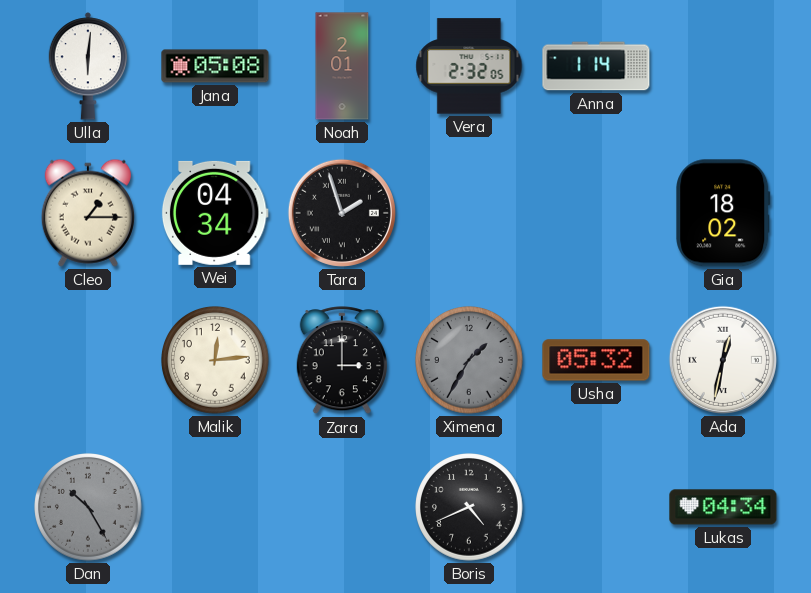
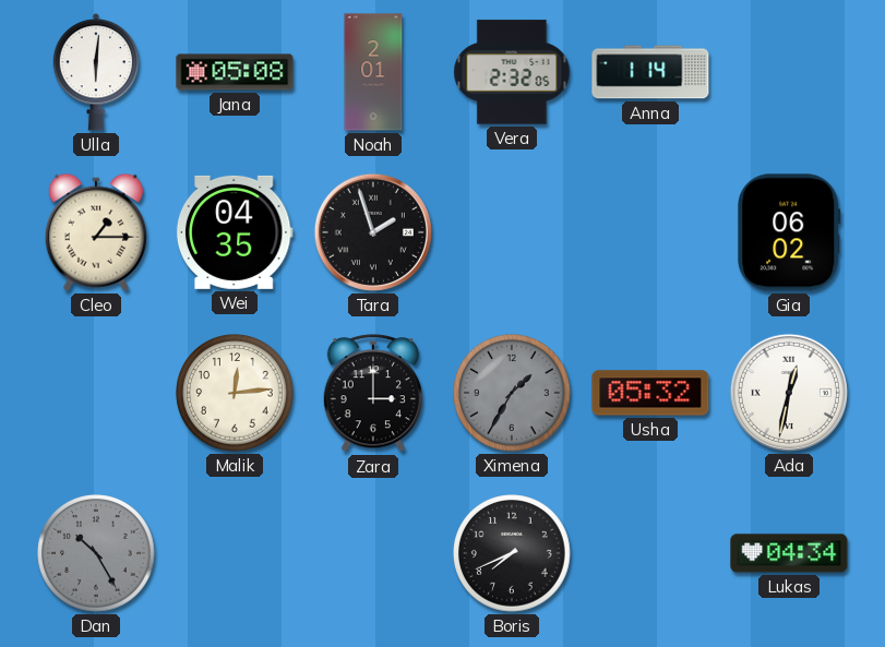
Wei: 04:34 -> 04:35
Gia: 18:02 -> 06:02
Boris: 4:41 -> 7:41
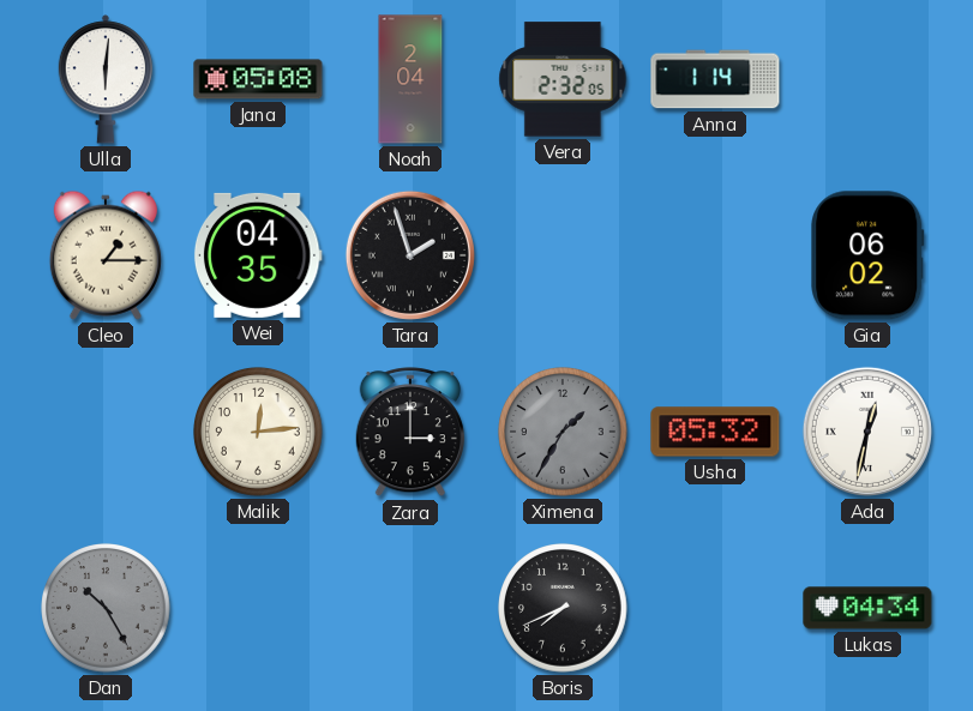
Noah: 2:01 -> 2:04
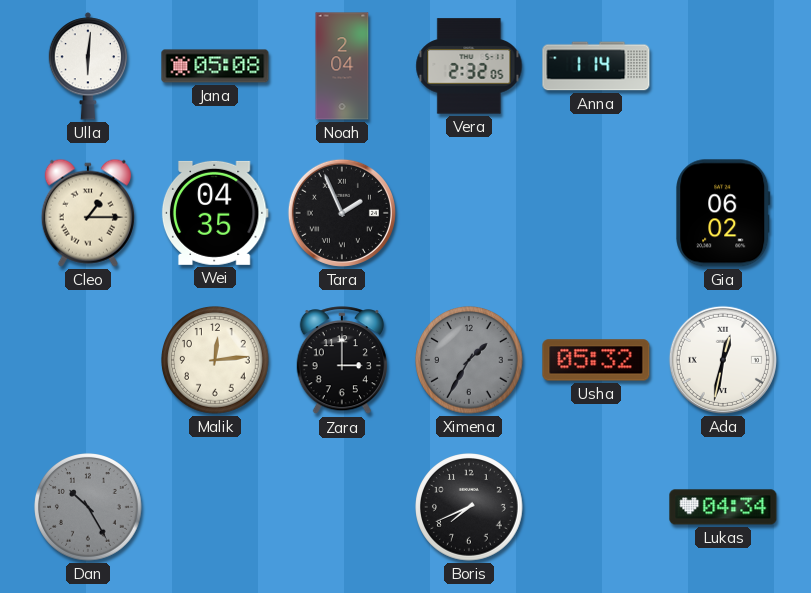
Tara: 1:57 -> 1:56
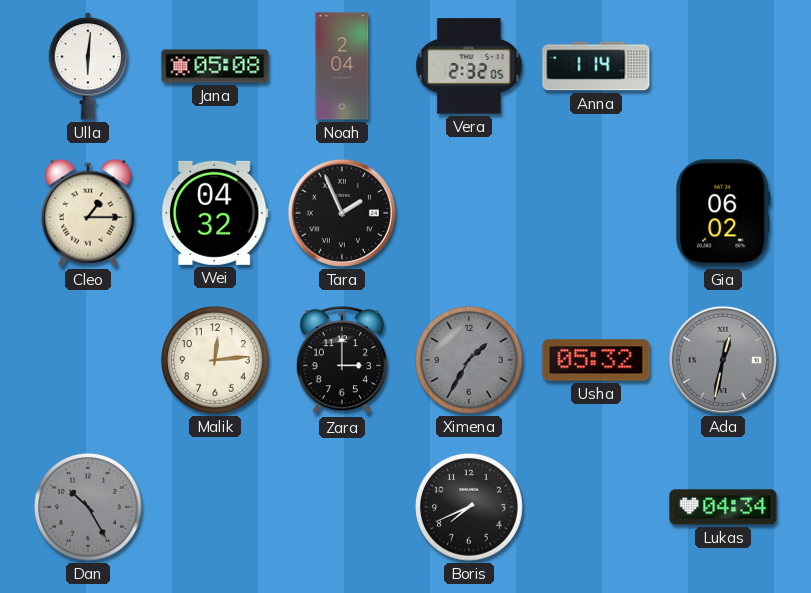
Wei: 04:35 -> 04:32
Ada dial: white -> grey
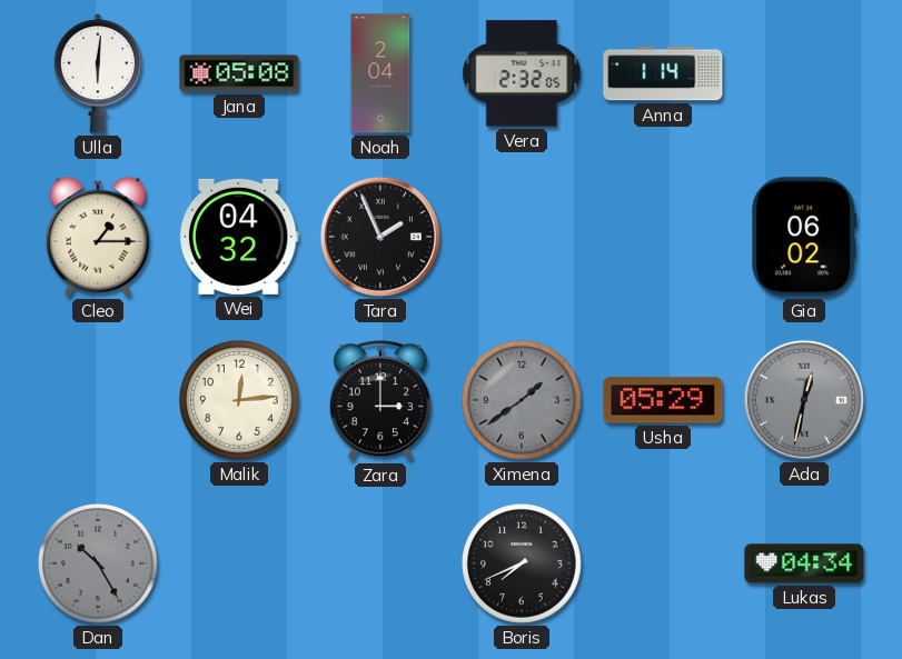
Ximena: 1:35 -> 1:39
Usha: 05:32 -> 05:29
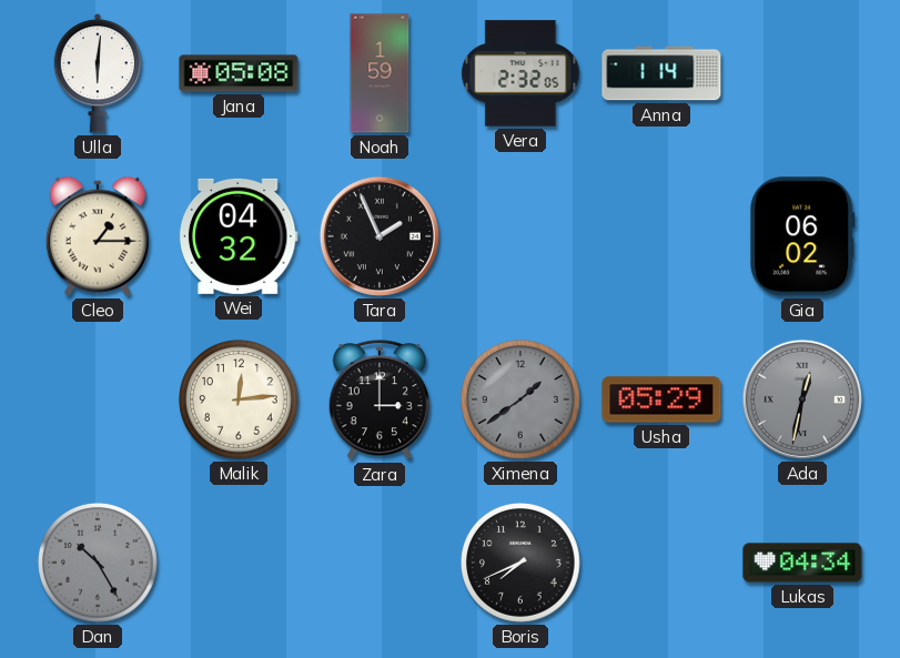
Noah: 2:04 -> 1:59
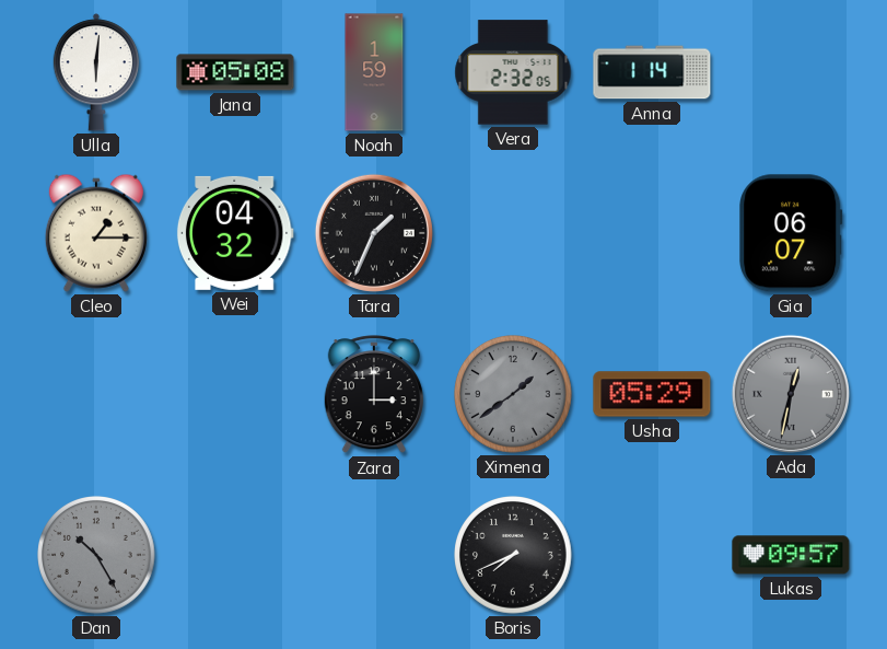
Tara: 1:56 -> 1:34
Gia: 06:02 -> 06:07
Malik: 12:14 -> none
Lukas: 04:34 -> 09:57
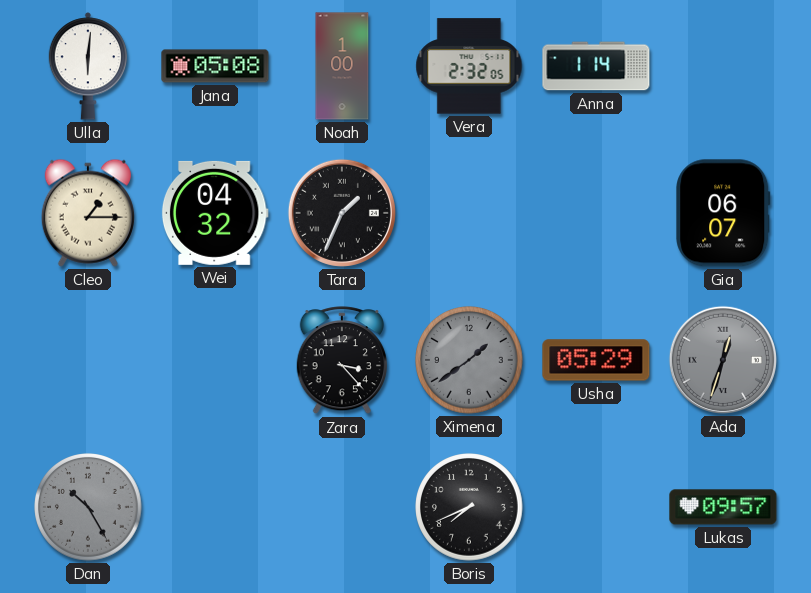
Noah: 1:59 -> 1:00
Zara: 3:00 -> 3:23
Ada: 12:32 -> 12:33
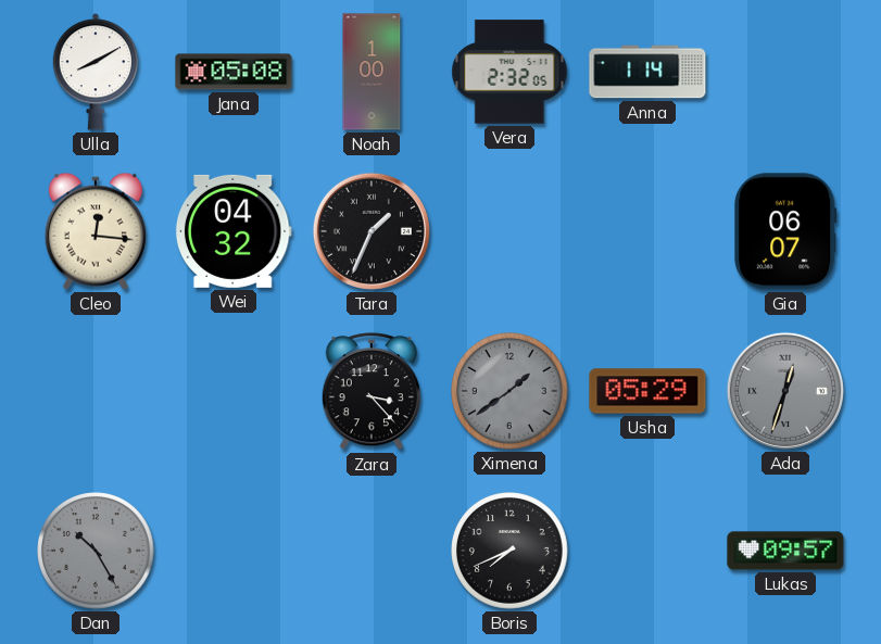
Ulla: 6:01 -> 8:10
Cleo: 1:15 -> 12:16
